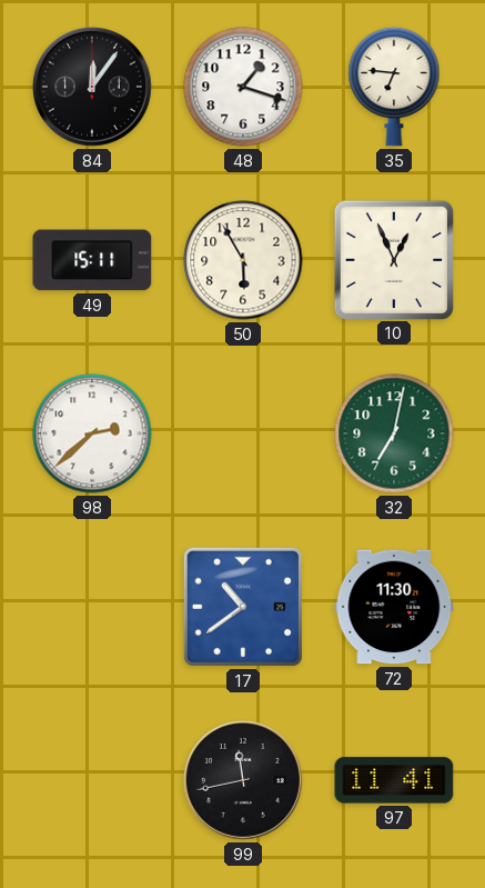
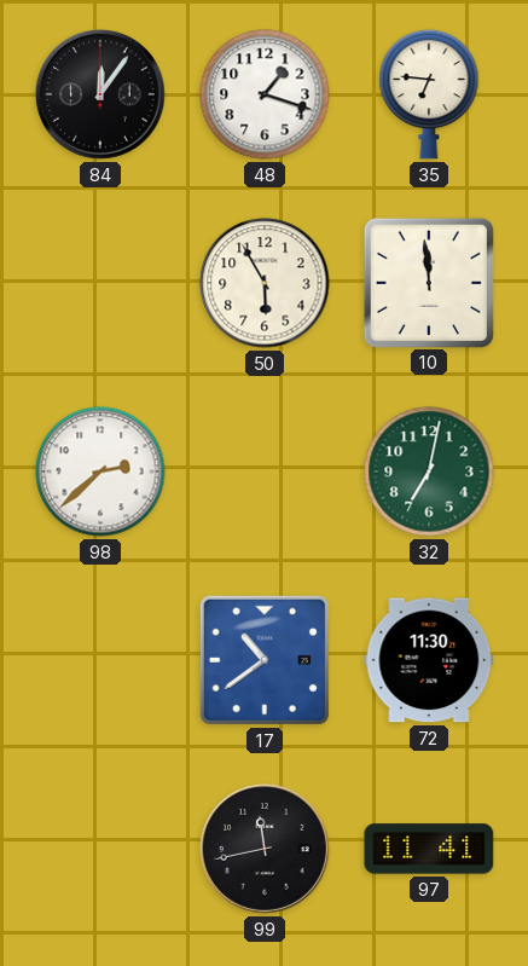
49: 15:11 -> none
10: 12:56 -> 11:59
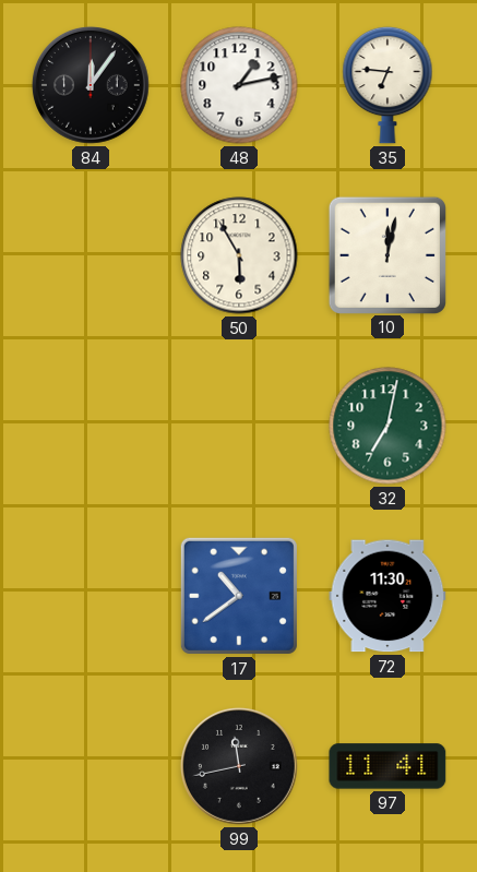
48: 1:18 -> 1:13
10: 11:59 -> 12:02
98: 2:38 -> none
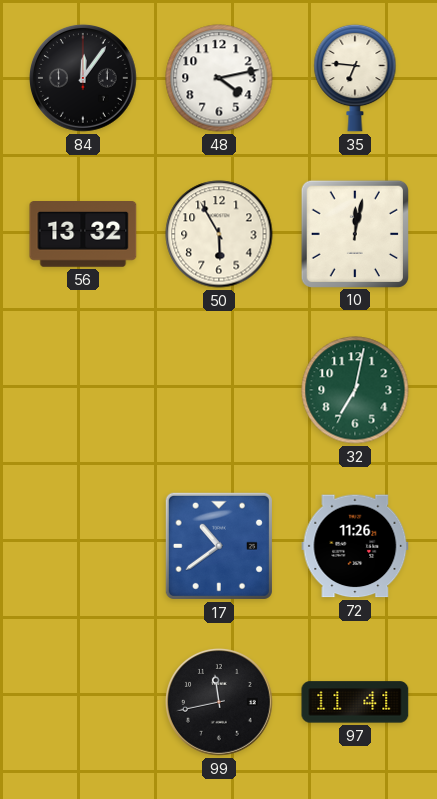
48: 1:13 -> 4:13
56: none -> 13:32
72: 11:30 -> 11:26
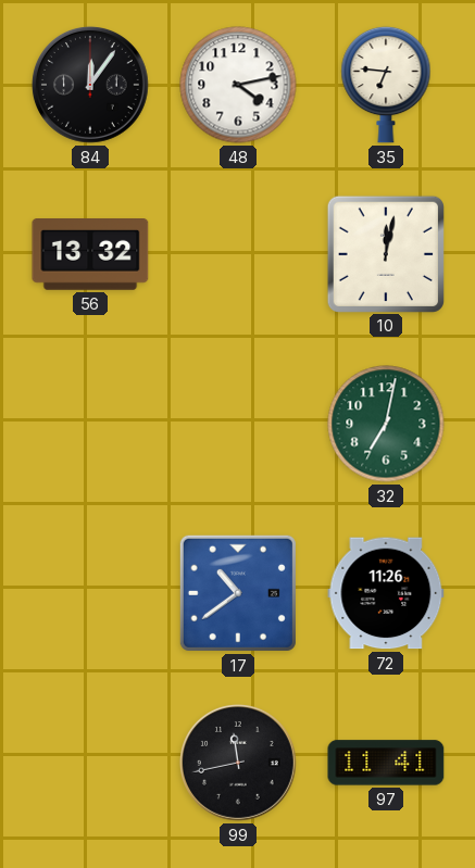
50: 5:55 -> none
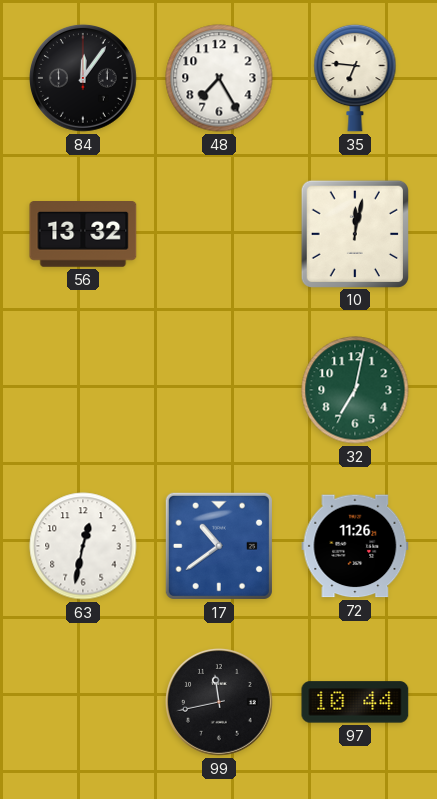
48: 4:13 -> 7:25
63: none -> 12:32
97: 11:41 -> 10:44
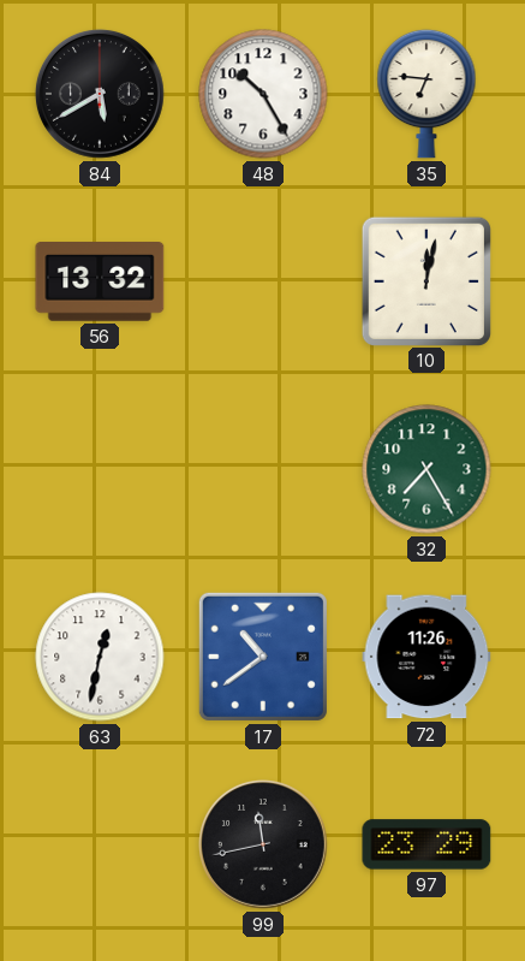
84: 12:06 -> 5:40
48: 7:25 -> 10:25
32: 7:02 -> 7:25
97: 10:44 -> 23:29
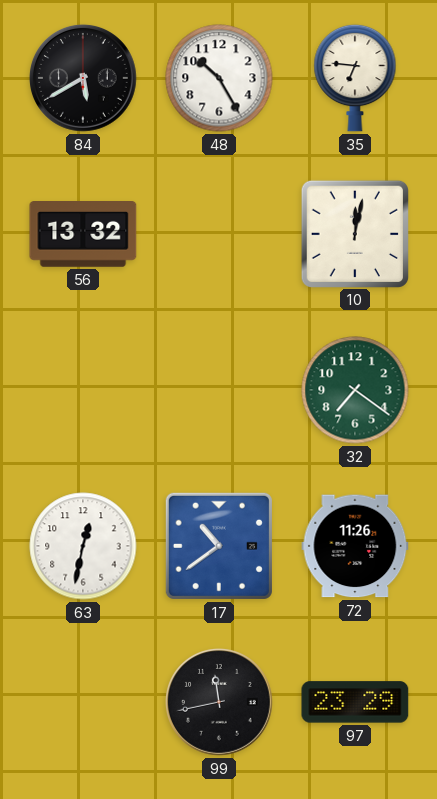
32: 7:25 -> 7:21
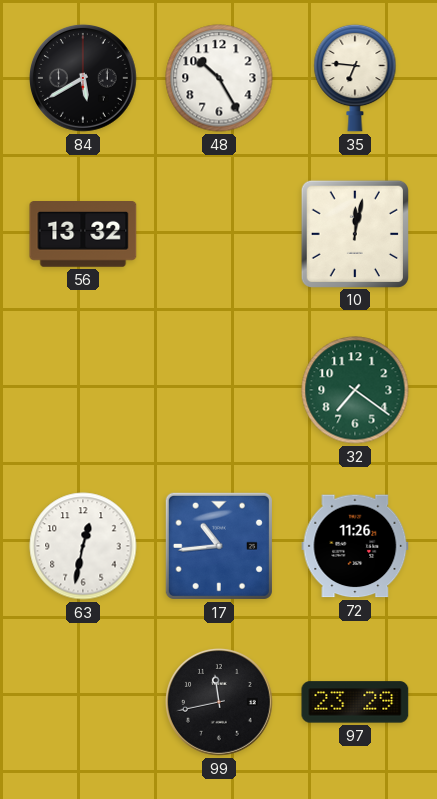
17: 10:39 -> 10:44
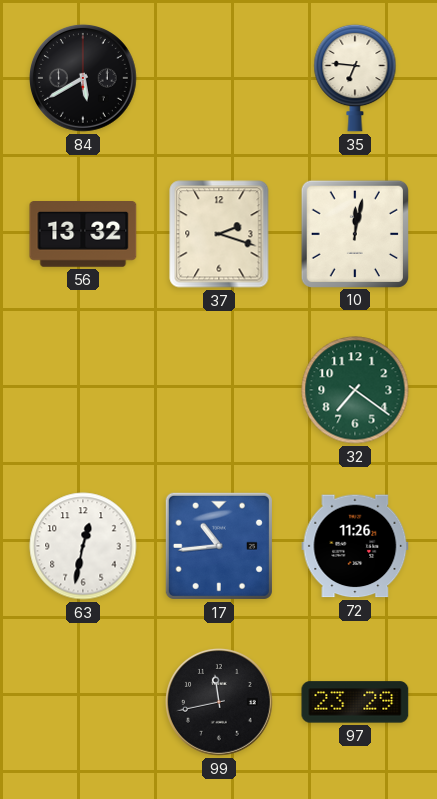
48: 10:25 -> none
37: none -> 2:18
